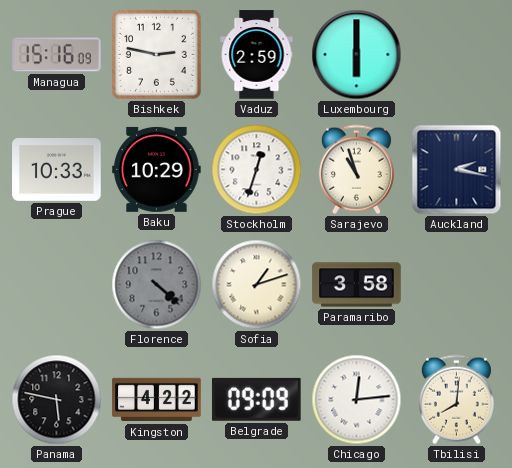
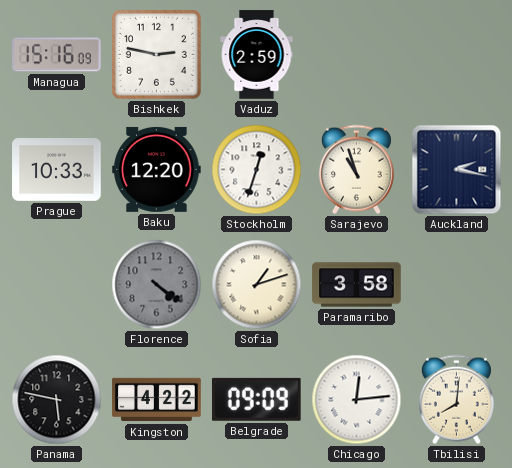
Luxembourg: 6:00 -> none
Baku: 10:29 -> 12:20
Florence: 4:22 -> 4:21
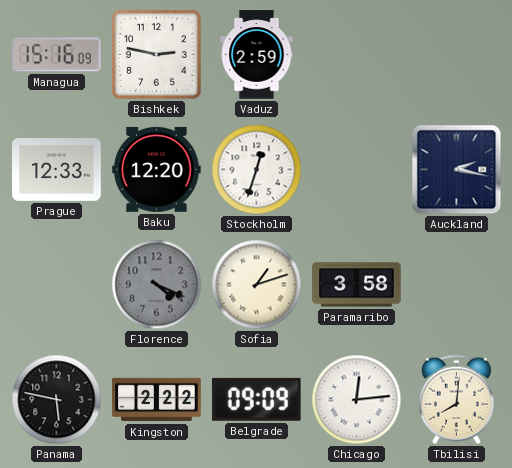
Prague: 10:33 -> 12:33
Sarajevo: 10:57 -> none
Florence: 4:21 -> 4:19
Kingston: 4:22 -> 2:22
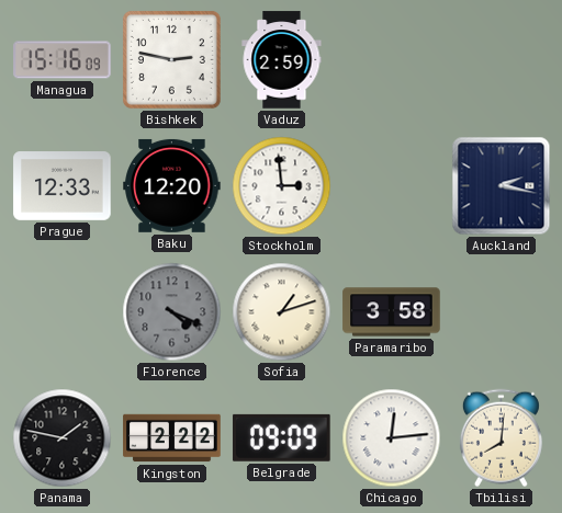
Stockholm: 12:33 -> 2:59
Panama: 5:47 -> 1:47
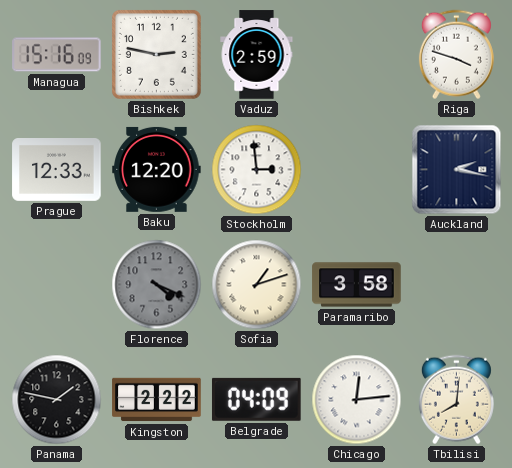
Riga: none -> 3:48
Belgrade: 09:09 -> 04:09
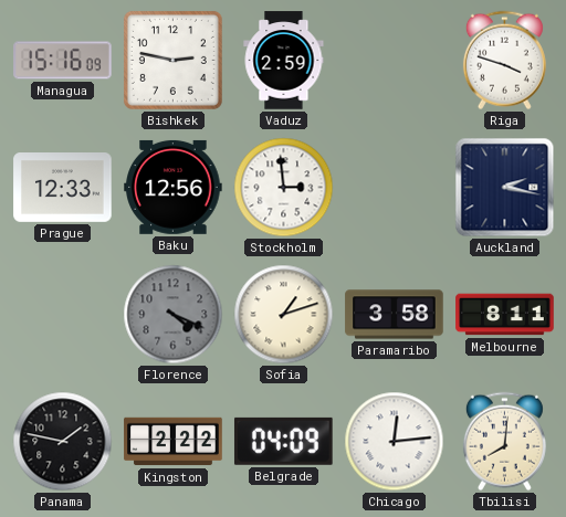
Baku: 12:20 -> 12:56
Melbourne: none -> 8:11
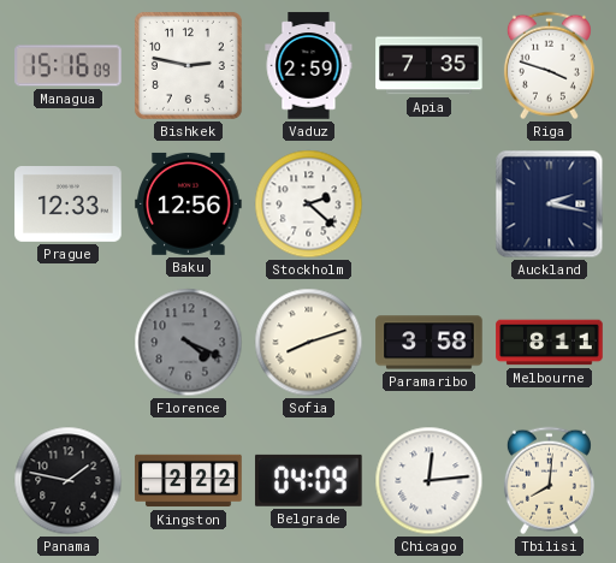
Apia: none -> 7:35
Stockholm: 2:59 -> 2:22
Sofia: 1:12 -> 8:12
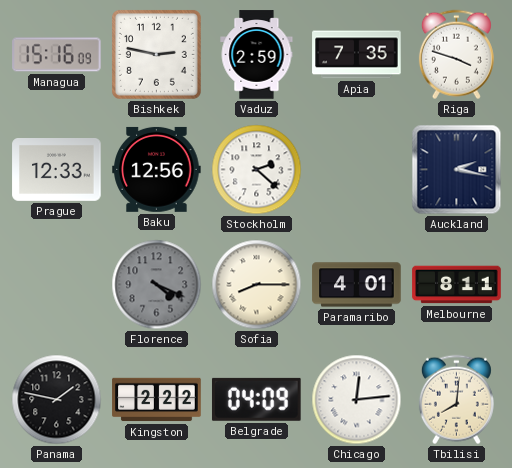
Sofia: 8:12 -> 8:15
Paramaribo: 3:58 -> 4:01
